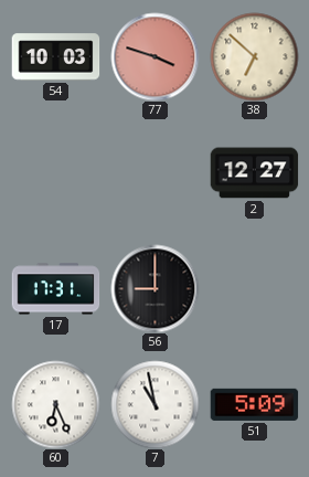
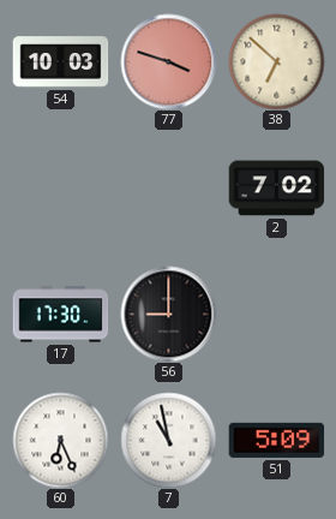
2: 12:27 -> 7:02
17: 17:31 -> 17:30
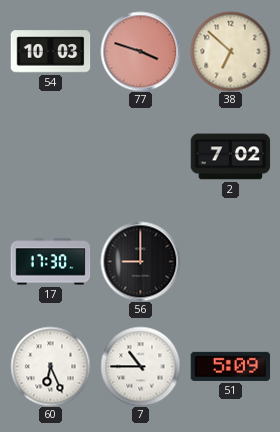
7: 10:58 -> 10:45
